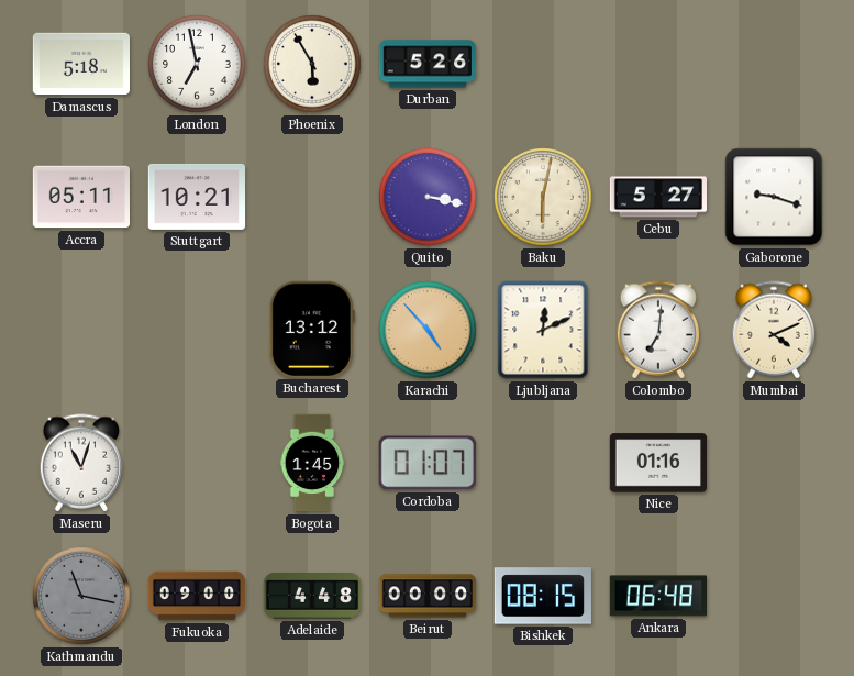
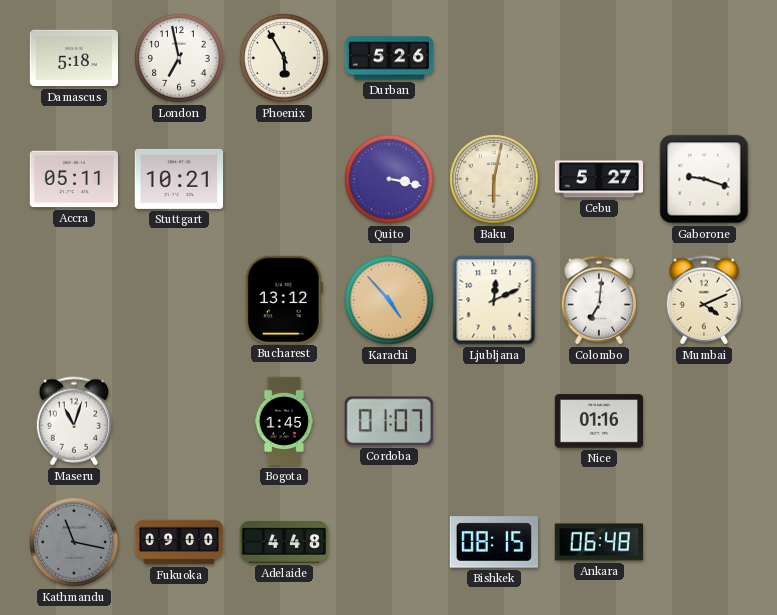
Beirut: 00:00 -> none
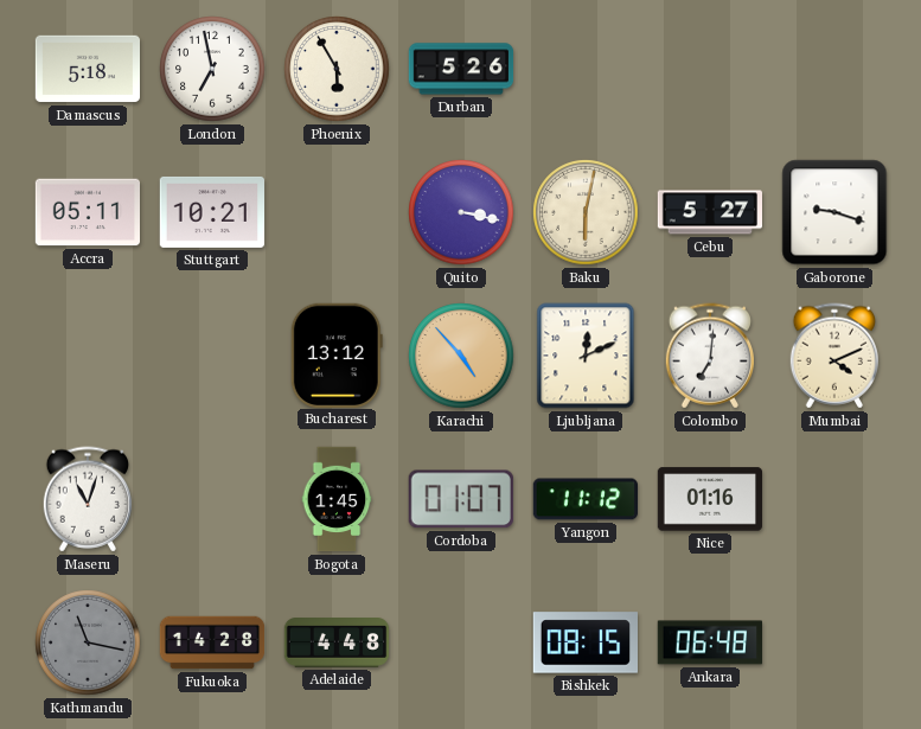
Yangon: none -> 11:12
Fukuoka: 09:00 -> 14:28
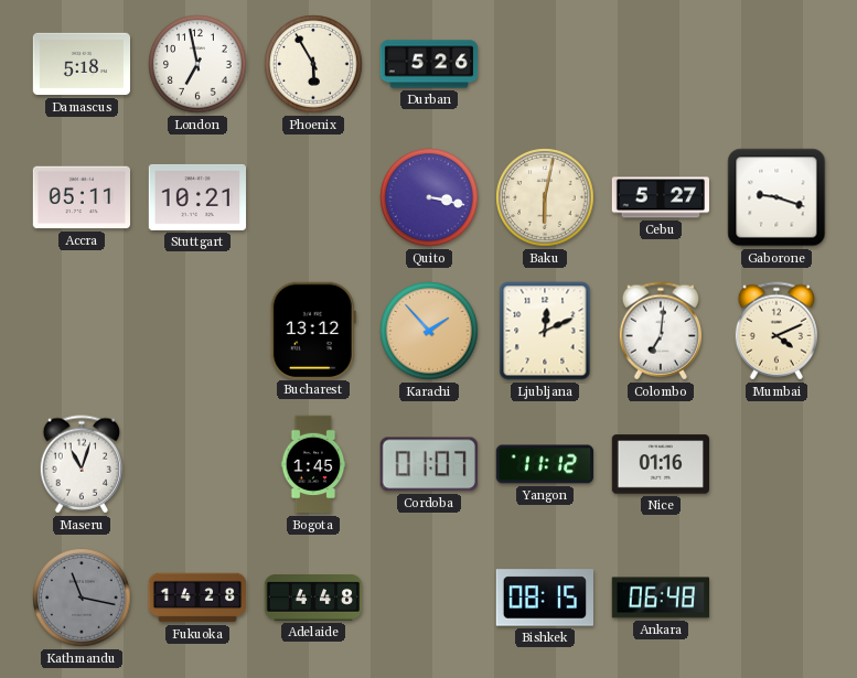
Karachi: 4:53 -> 1:53
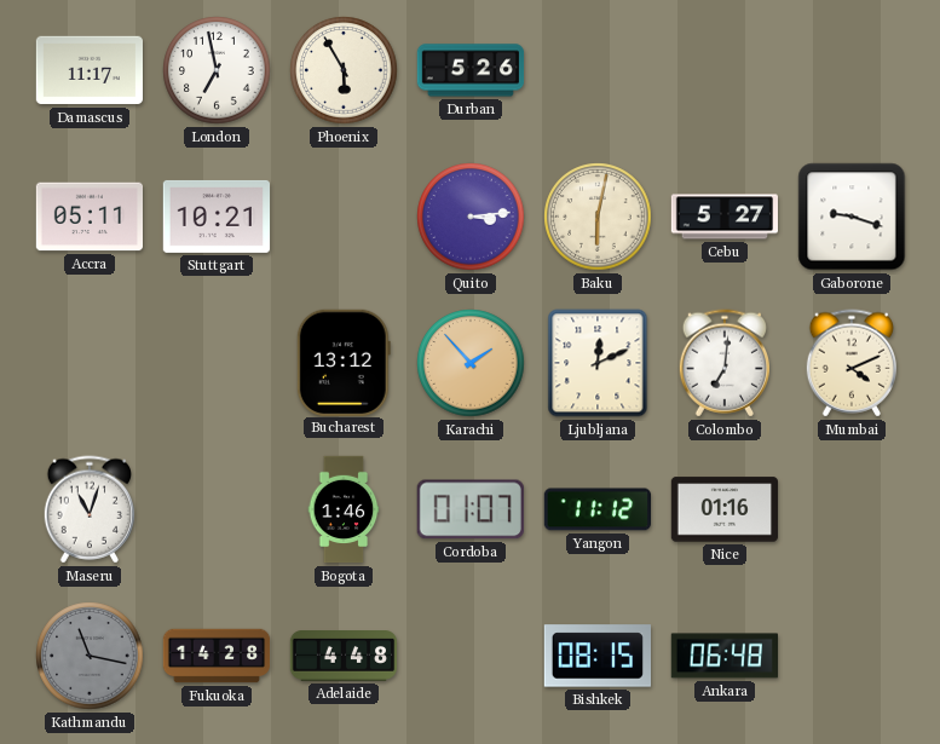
Damascus: 5:18 -> 11:17
Quito: 3:17 -> 3:14
Bogota: 1:45 -> 1:46
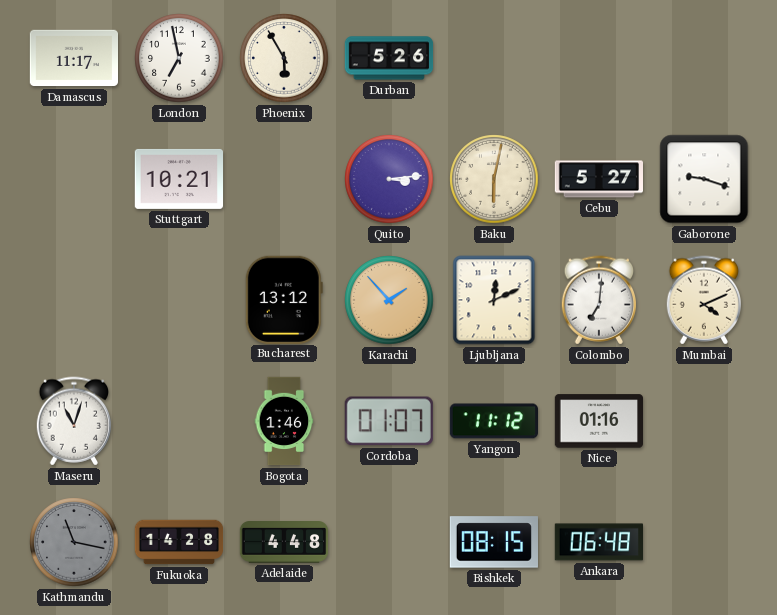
Accra: 05:11 -> none
